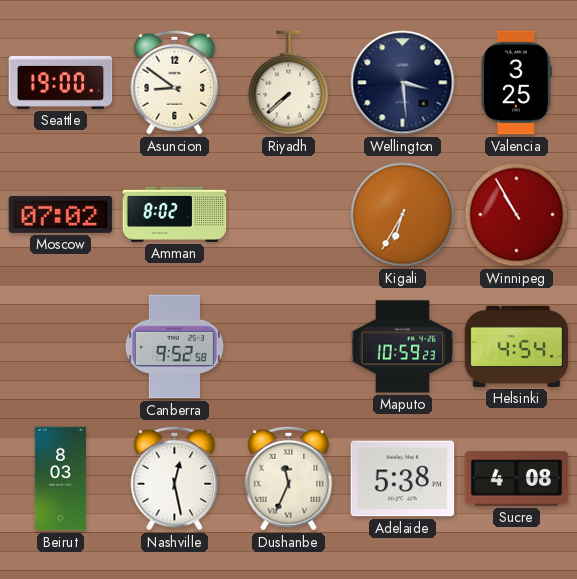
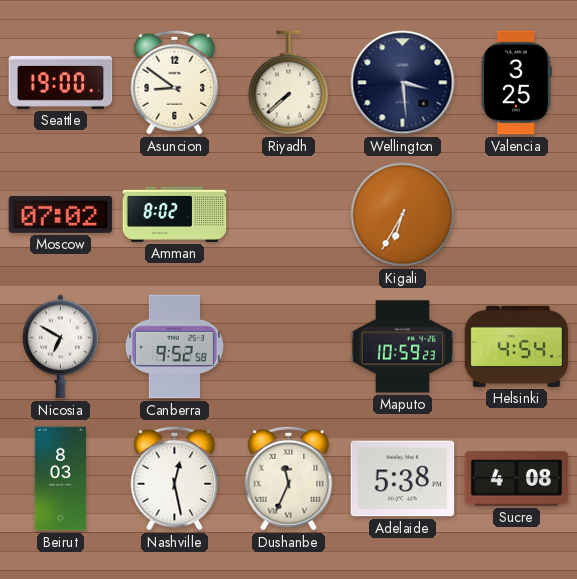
Winnipeg: 10:55 -> none
Nicosia: none -> 6:50
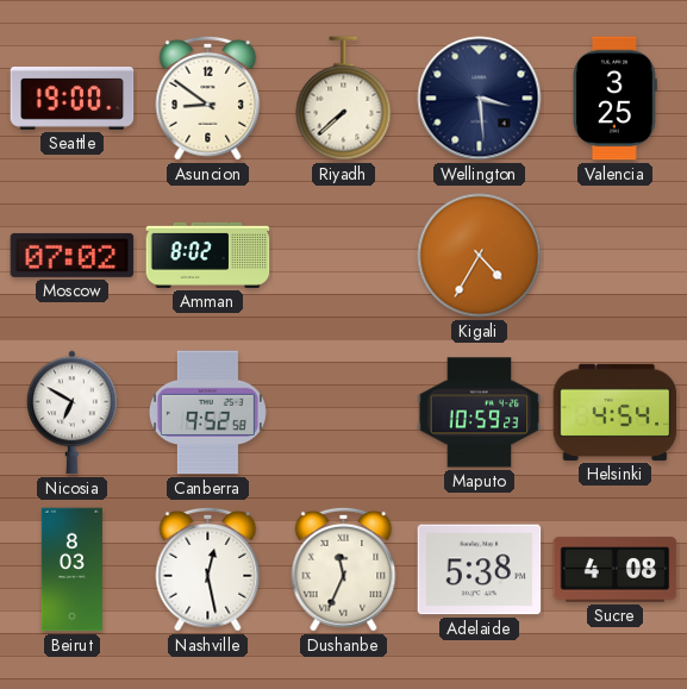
Kigali: 6:35 -> 4:35
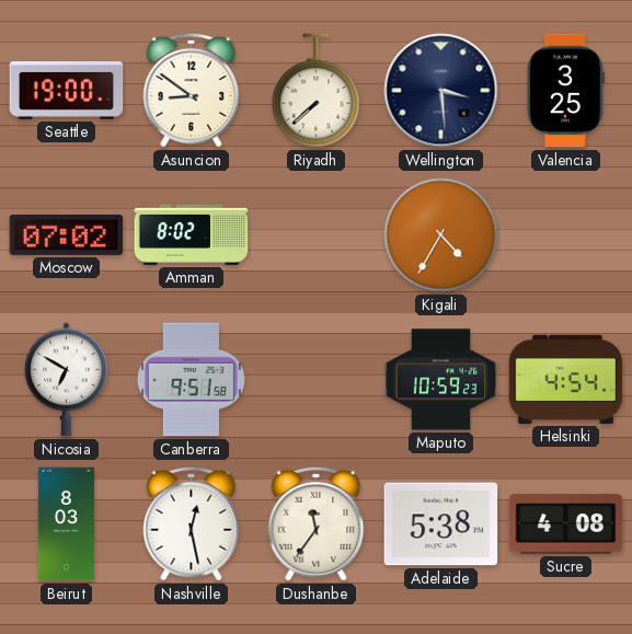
Canberra: 9:52 -> 9:51
Dushanbe: 11:34 -> 11:36
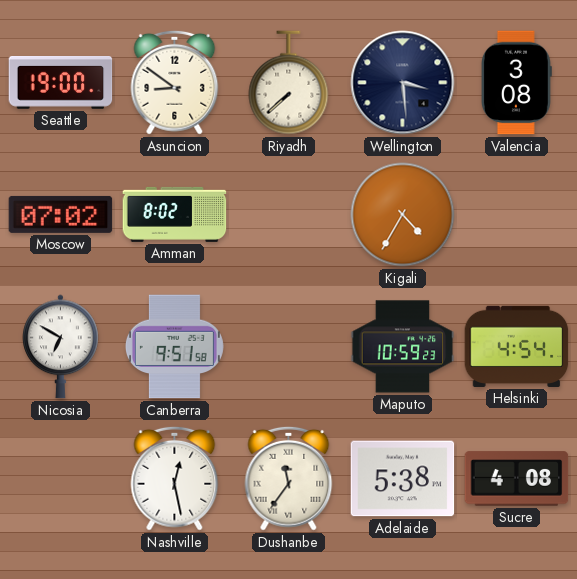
Valencia: 3:25 -> 3:08
Beirut: 8:03 -> none
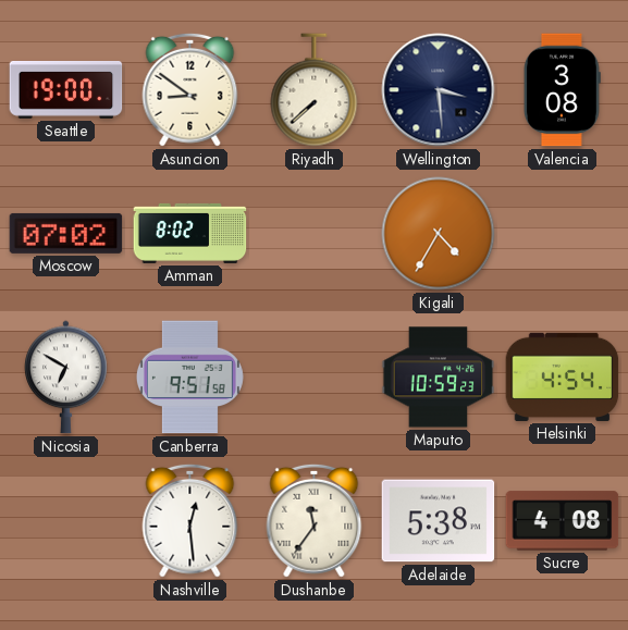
Nashville: 12:28 -> 12:29
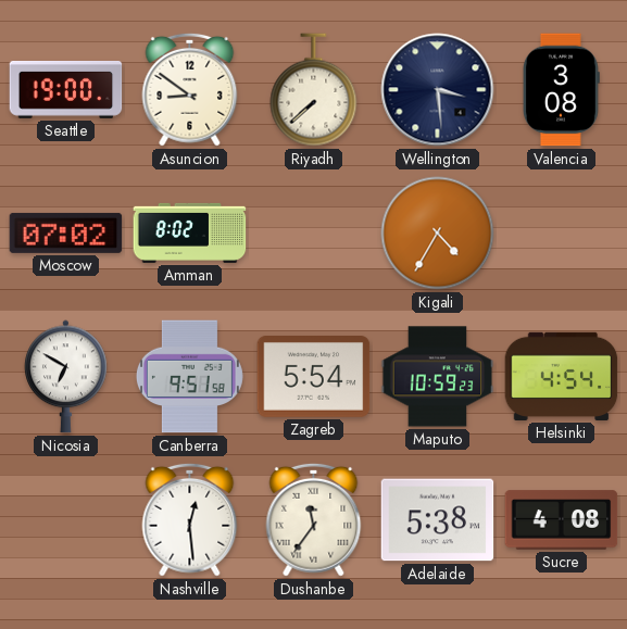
Zagreb: none -> 5:54
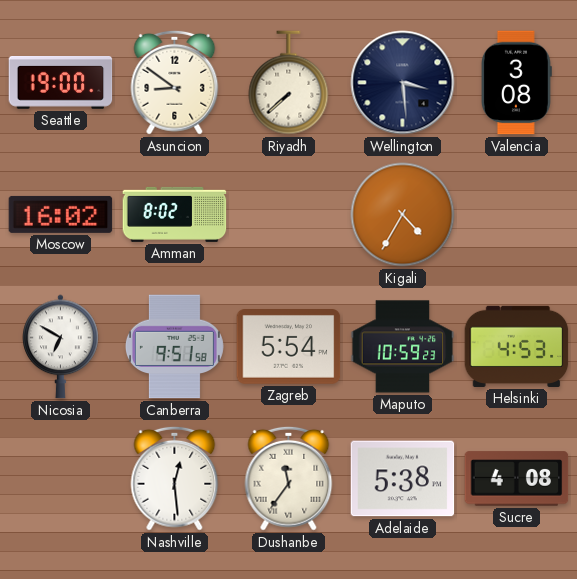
Moscow: 07:02 -> 16:02
Helsinki: 4:54 -> 4:53
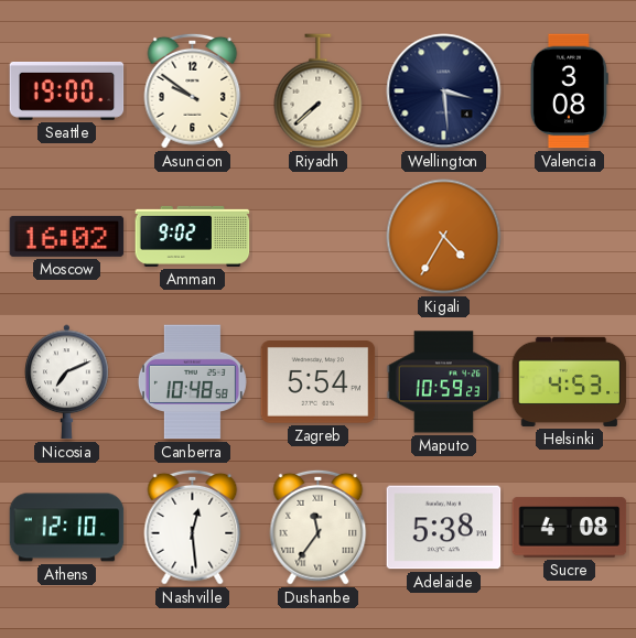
Asuncion: 8:51 -> 9:51
Amman: 8:02 -> 9:02
Nicosia: 6:50 -> 7:11
Canberra: 9:51 -> 10:48
Athens: none -> 12:10
